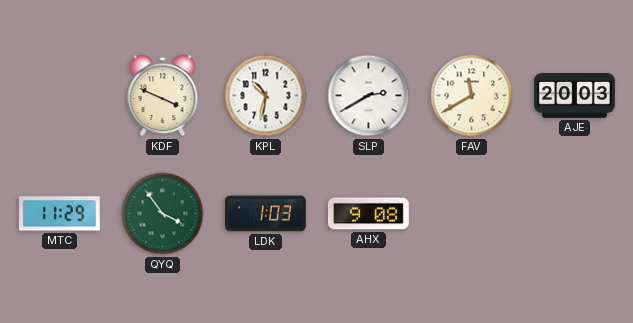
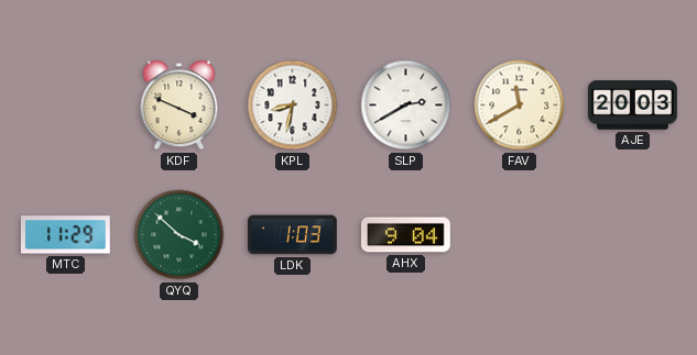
KPL: 10:32 -> 8:32
QYQ: 3:54 -> 3:52
AHX: 9:08 -> 9:04
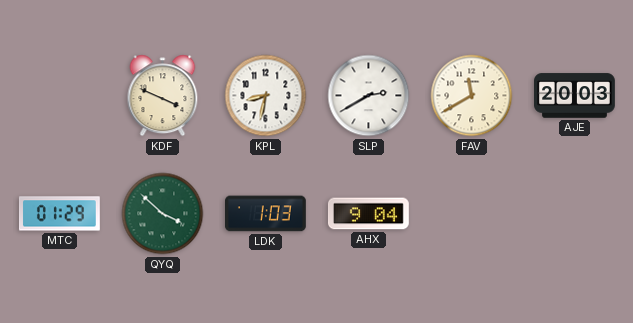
MTC: 11:29 -> 01:29
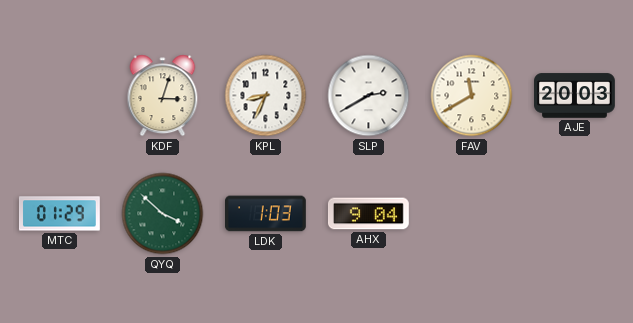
KDF: 3:49 -> 3:03
KPL: 8:32 -> 8:34
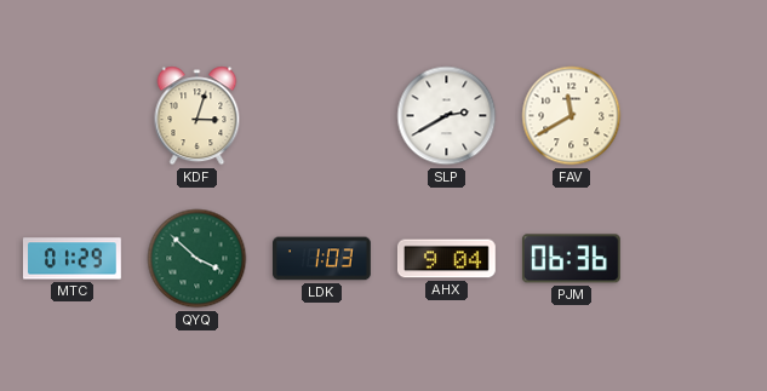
KPL: 8:34 -> none
AJE: 20:03 -> none
PJM: none -> 06:36
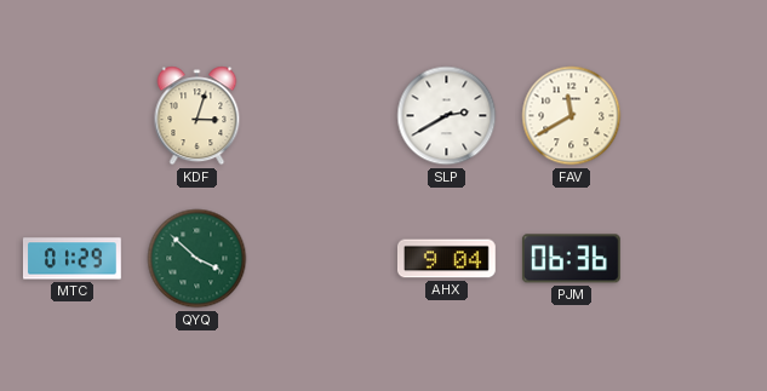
LDK: 1:03 -> none
